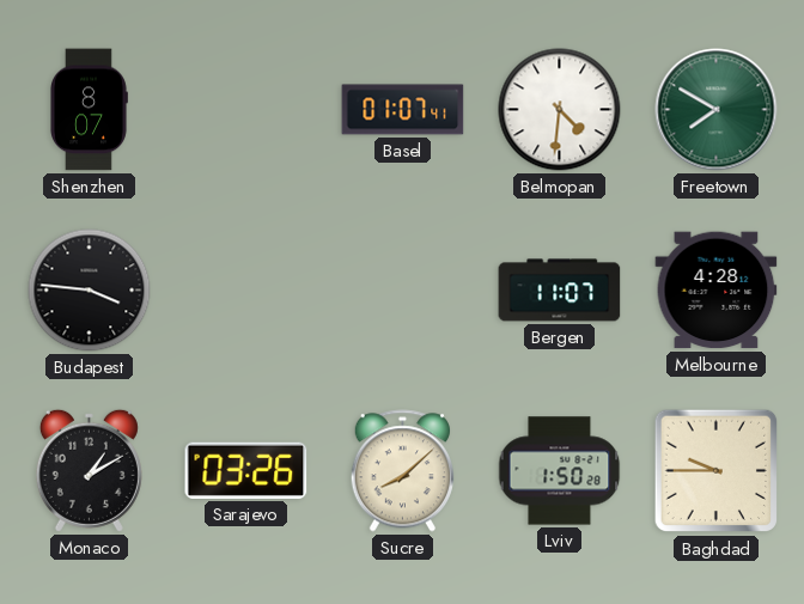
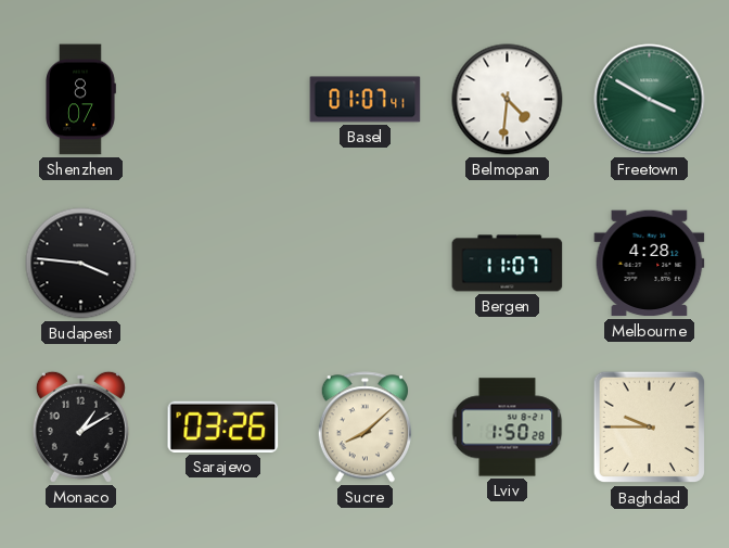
Freetown: 7:50 -> 3:50
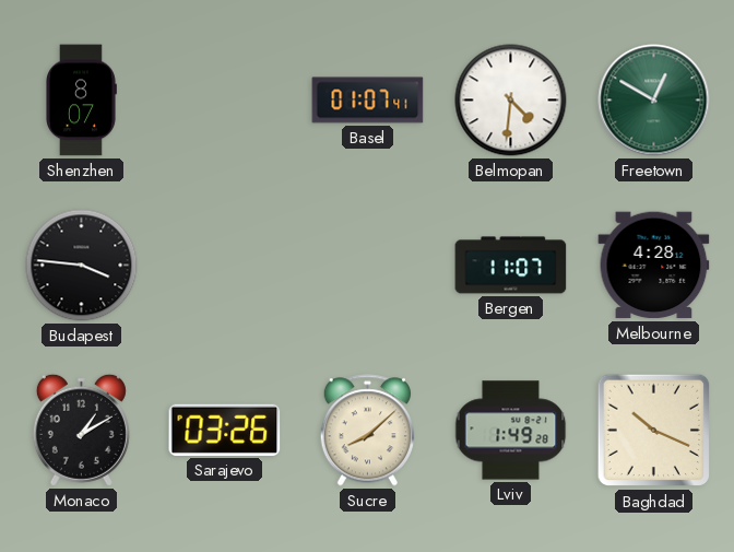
Freetown: 3:50 -> 12:50
Lviv: 1:50 -> 1:49
Baghdad: 9:45 -> 10:19
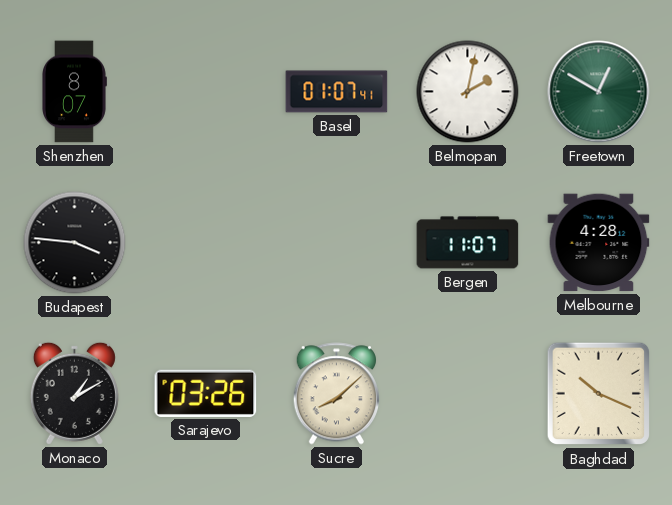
Belmopan: 4:31 -> 2:02
Lviv: 1:49 -> none
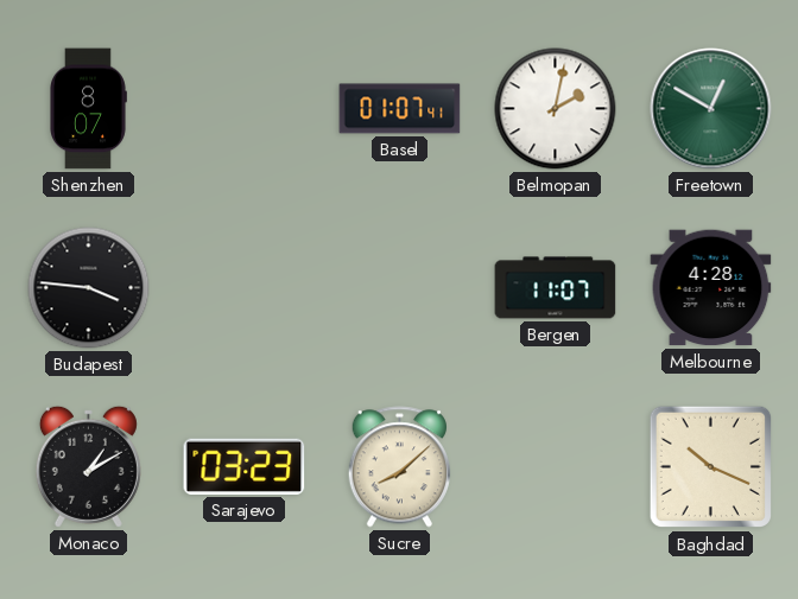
Sarajevo: 03:26 -> 03:23
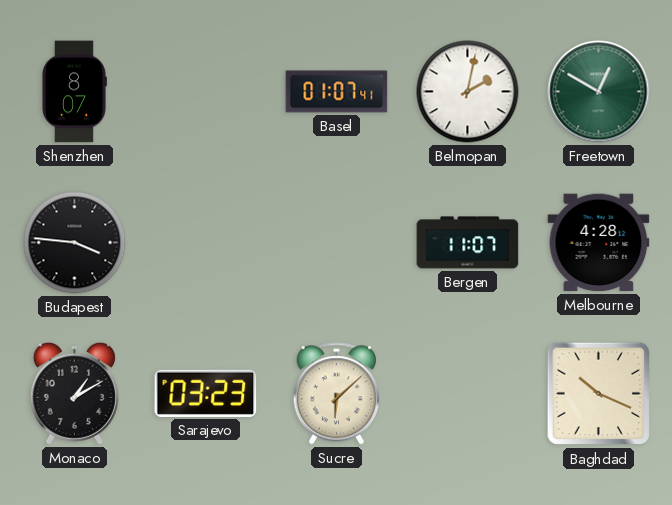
Sucre: 8:08 -> 6:08
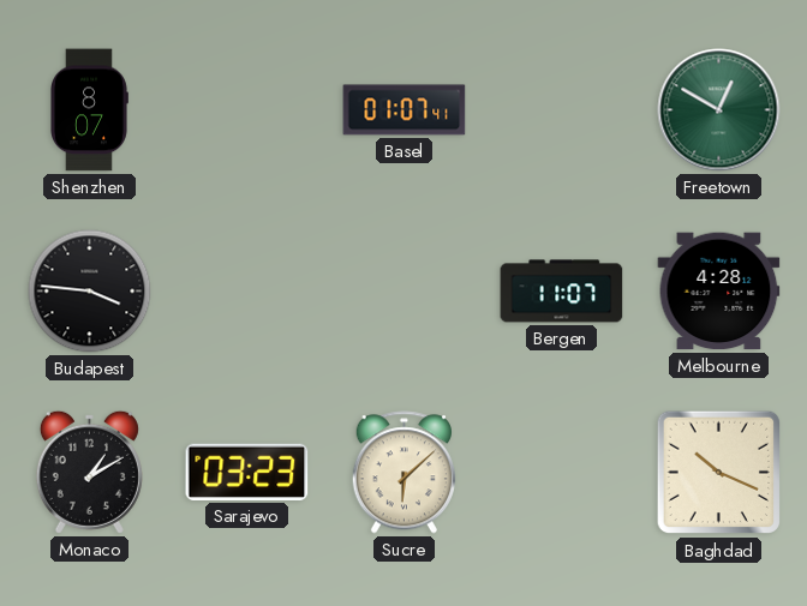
Belmopan: 2:02 -> none
